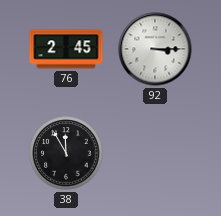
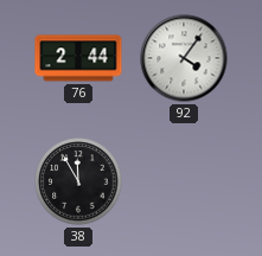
76: 2:45 -> 2:44
92: 3:15 -> 4:06
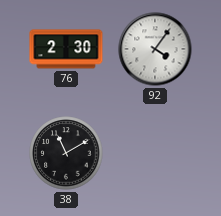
76: 2:44 -> 2:30
38: 11:55 -> 11:10
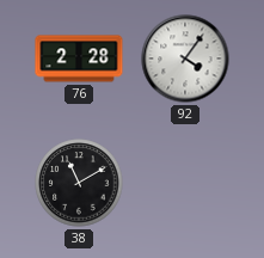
76: 2:30 -> 2:28
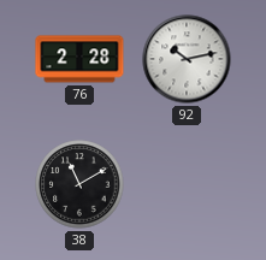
92: 4:06 -> 10:13
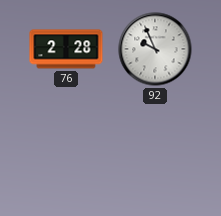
92: 10:13 -> 9:56
38: 11:10 -> none
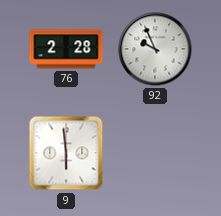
9: none -> 5:59
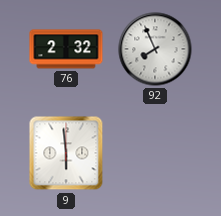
76: 2:28 -> 2:32
92: 9:56 -> 7:56
